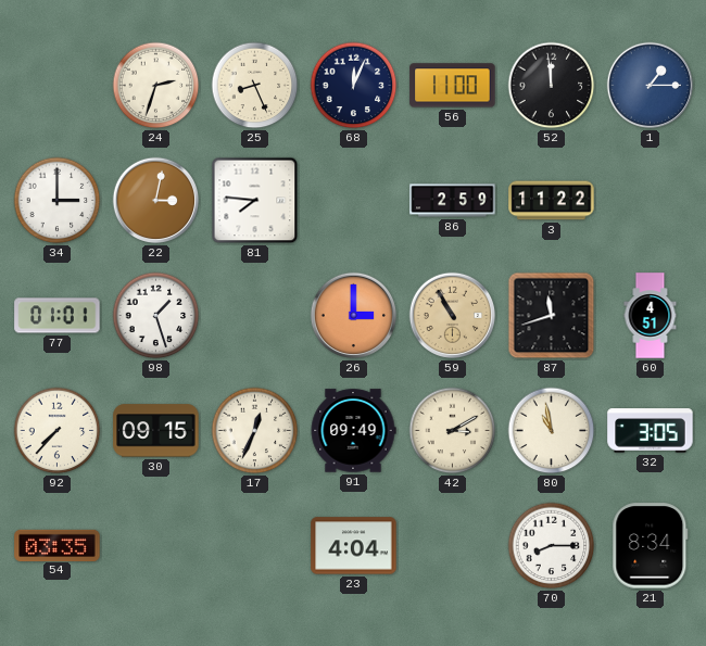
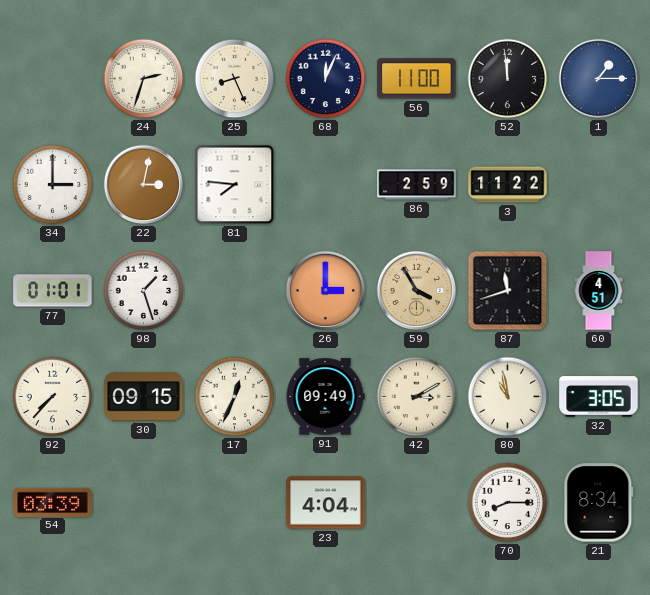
59: 10:55 -> 3:55
54: 03:35 -> 03:39
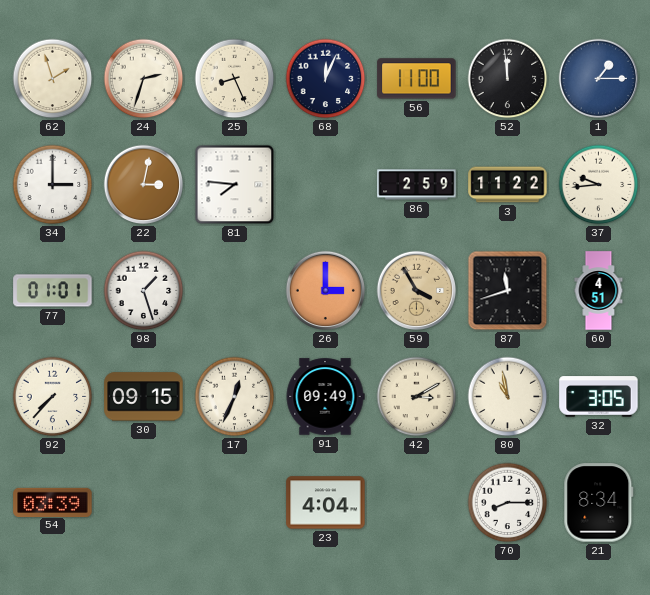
62: none -> 1:57
37: none -> 9:44
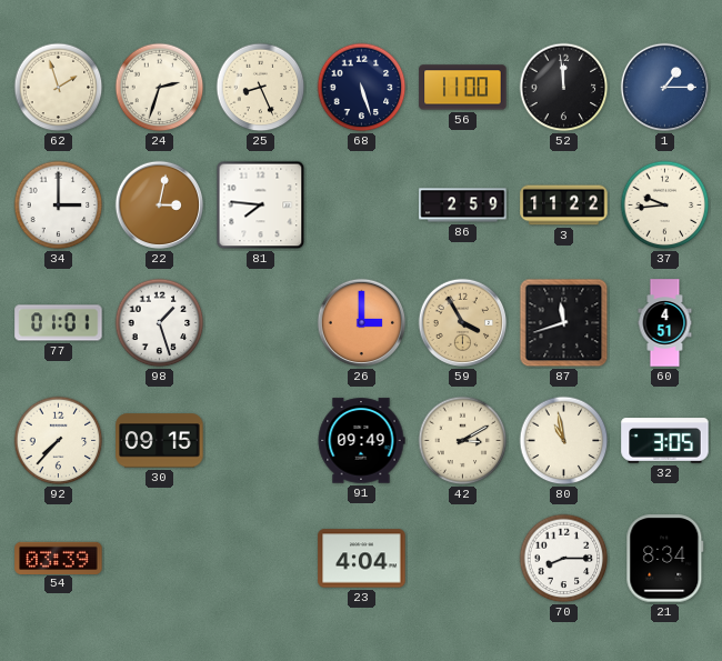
68: 12:04 -> 5:27
17: 12:34 -> none
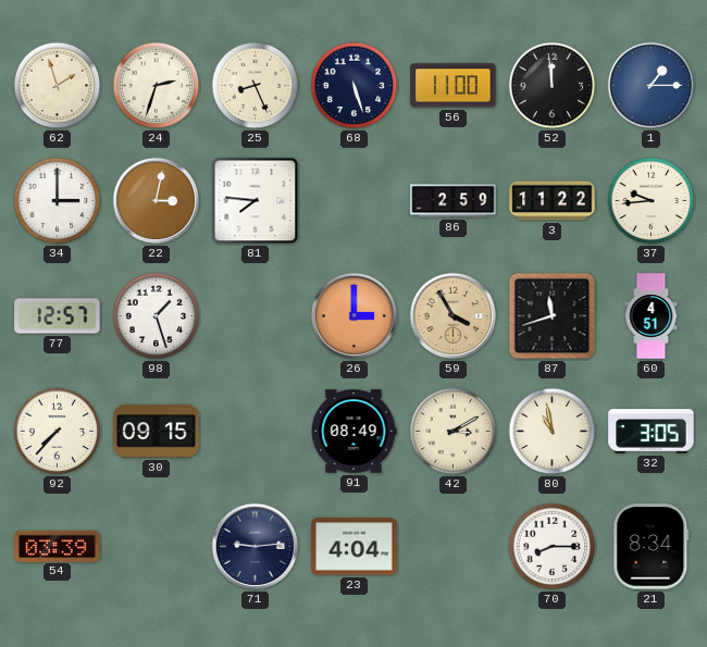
77: 01:01 -> 12:57
91: 09:49 -> 08:49
71: none -> 9:14
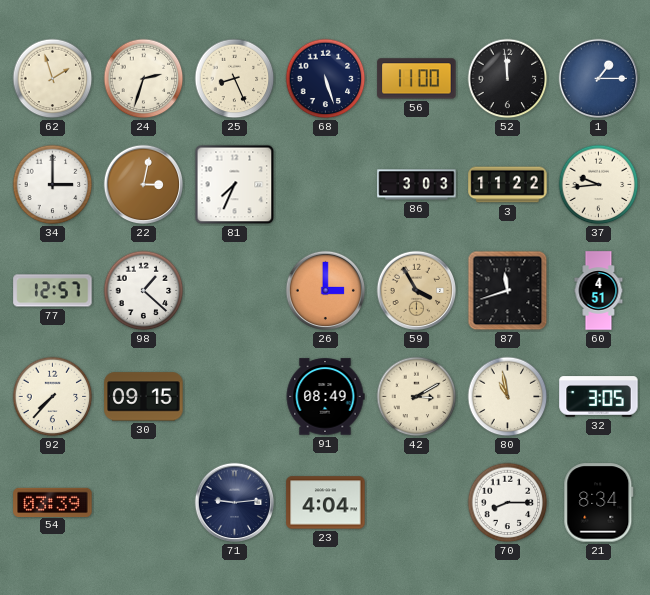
81: 7:46 -> 7:34
86: 2:59 -> 3:03
98: 1:27 -> 1:22
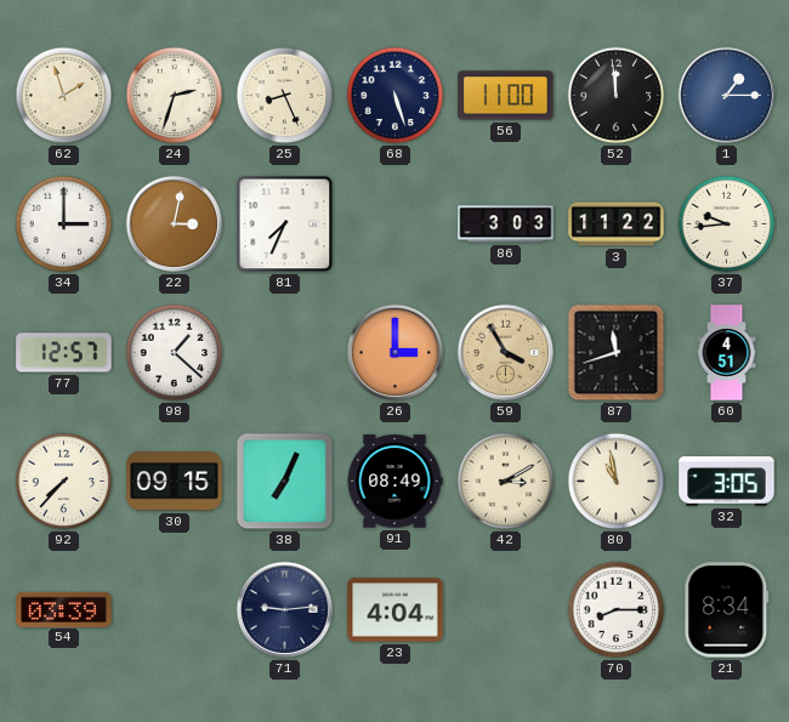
38: none -> 7:04
